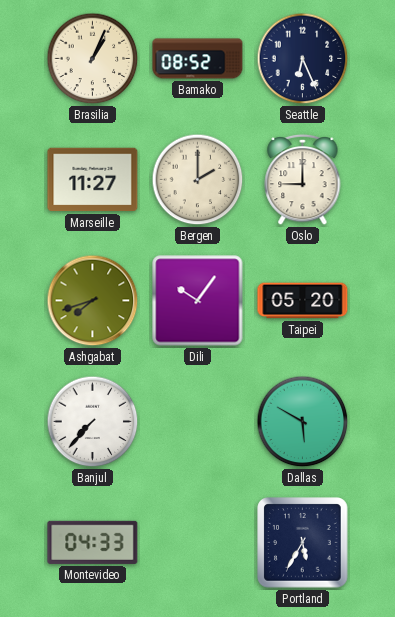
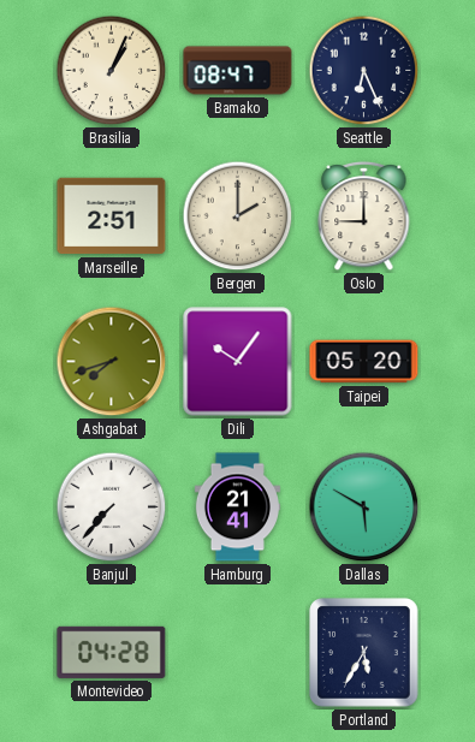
Bamako: 08:52 -> 08:47
Marseille: 11:27 -> 2:51
Hamburg: none -> 21:41
Montevideo: 04:33 -> 04:28
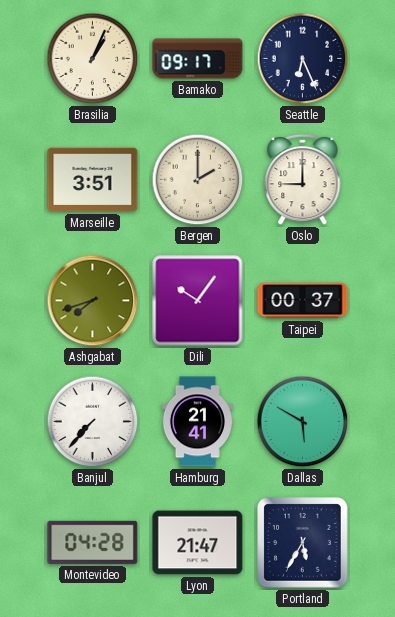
Bamako: 08:47 -> 09:17
Marseille: 2:51 -> 3:51
Taipei: 05:20 -> 00:37
Lyon: none -> 21:47
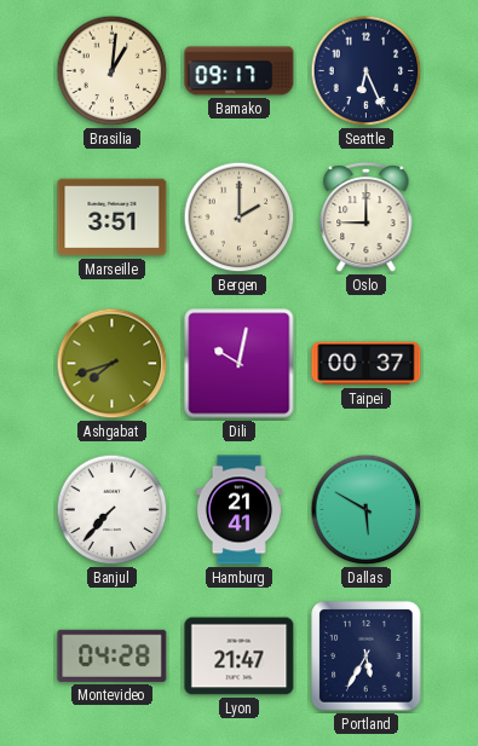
Brasilia: 1:04 -> 1:01
Dili: 10:06 -> 10:02
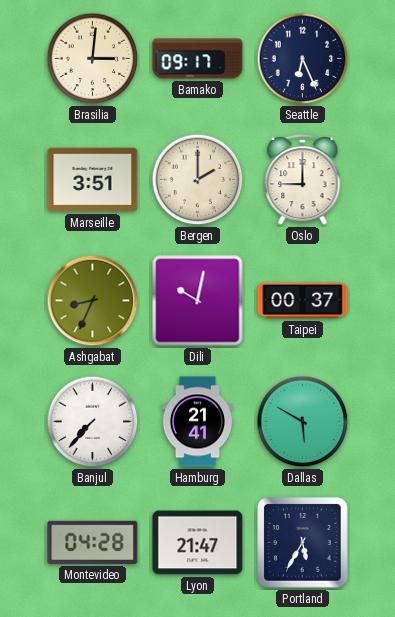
Brasilia: 1:01 -> 3:01
Ashgabat: 7:42 -> 8:34
